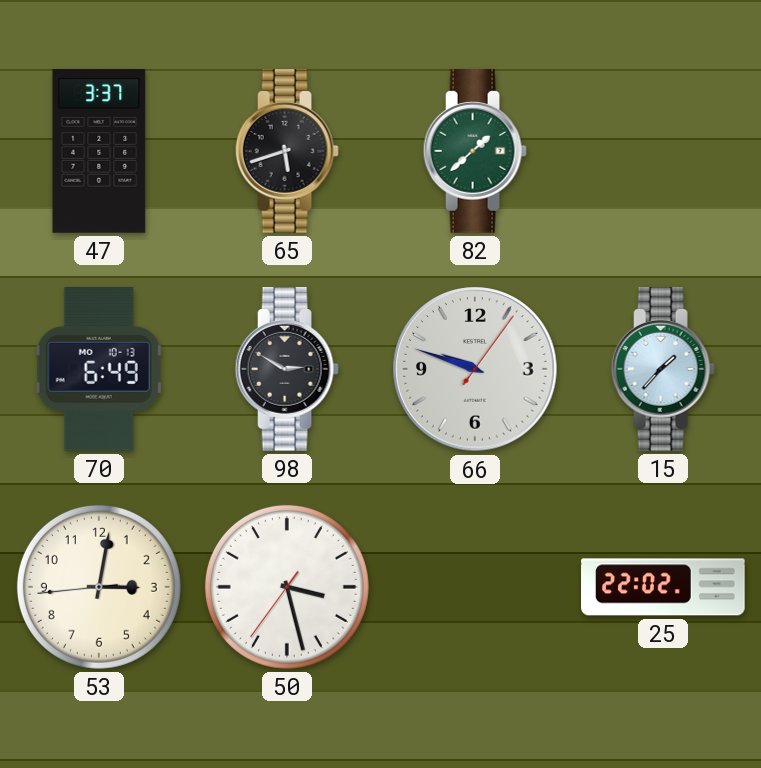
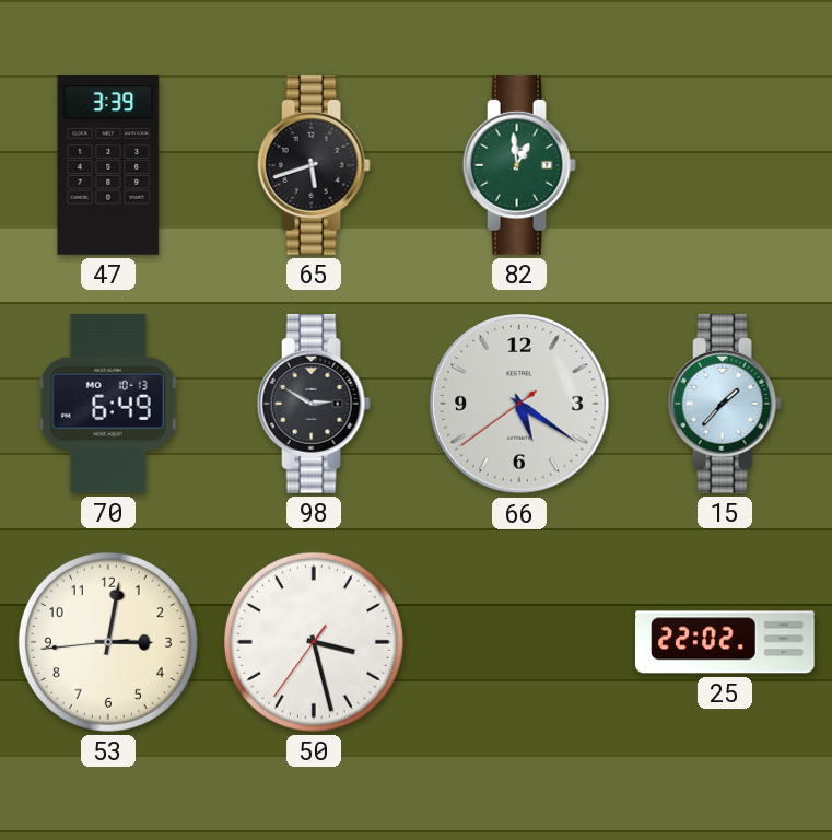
47: 3:37 -> 3:39
82: 1:38 -> 12:59
66: 9:48 -> 5:20
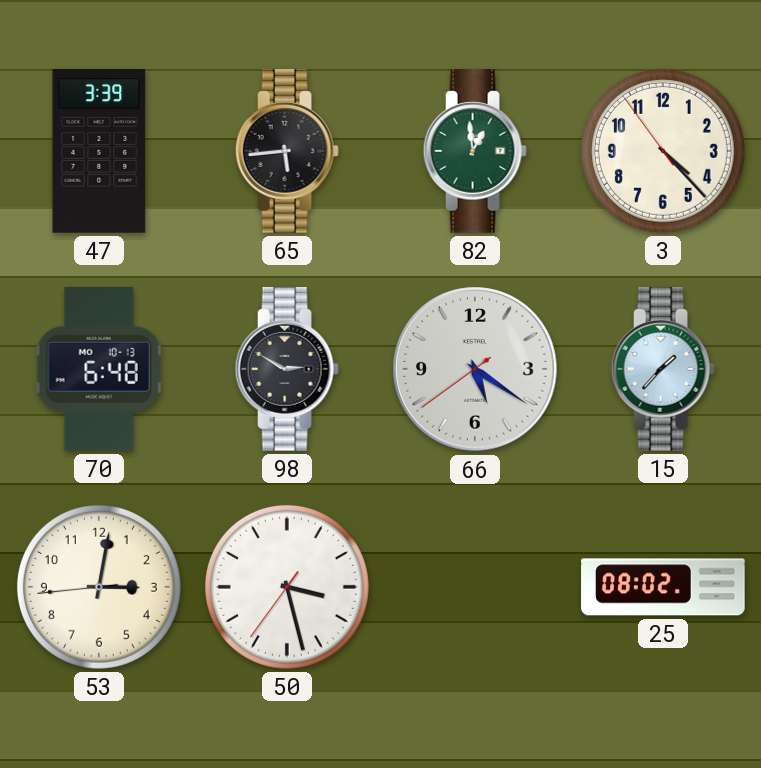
65: 5:42 -> 5:44
3: none -> 4:22
70: 6:49 -> 6:48
25: 22:02 -> 08:02
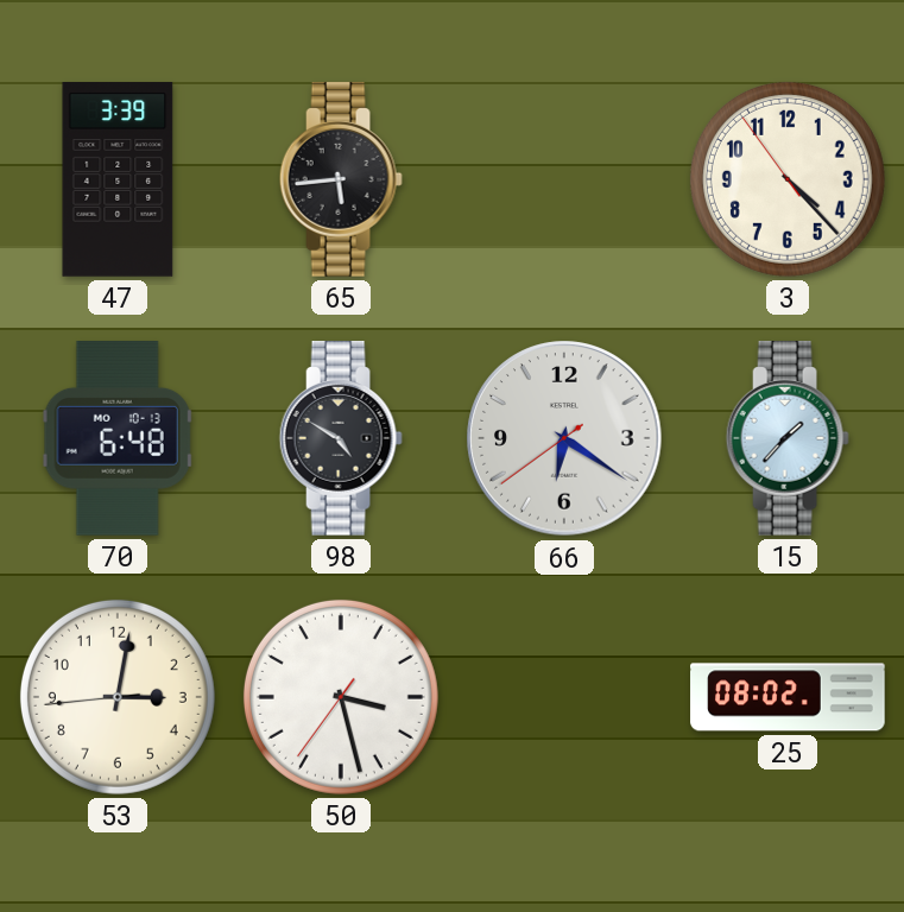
82: 12:59 -> none
98: 2:50 -> 4:50
66: 5:20 -> 6:20
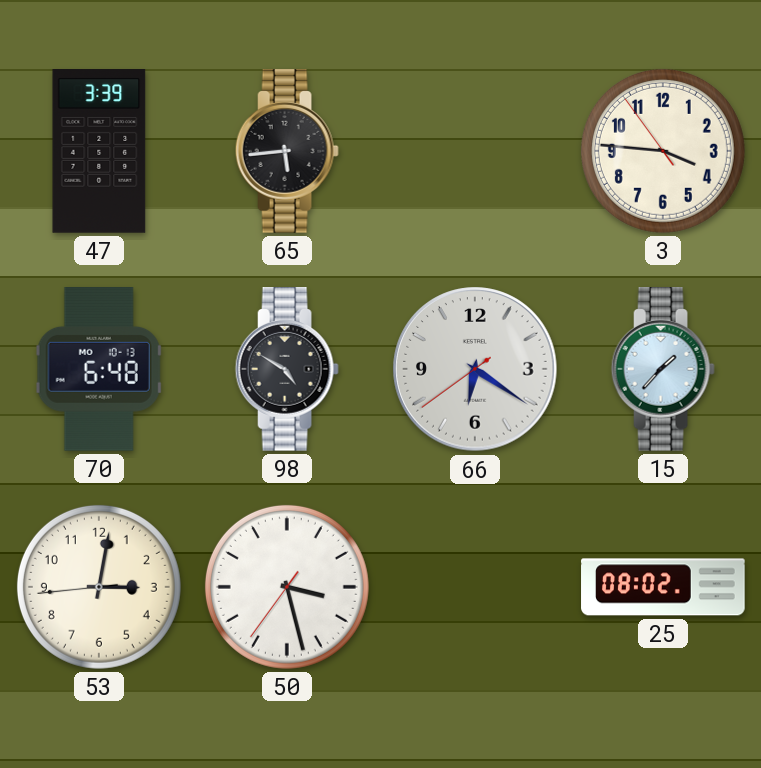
3: 4:22 -> 3:45
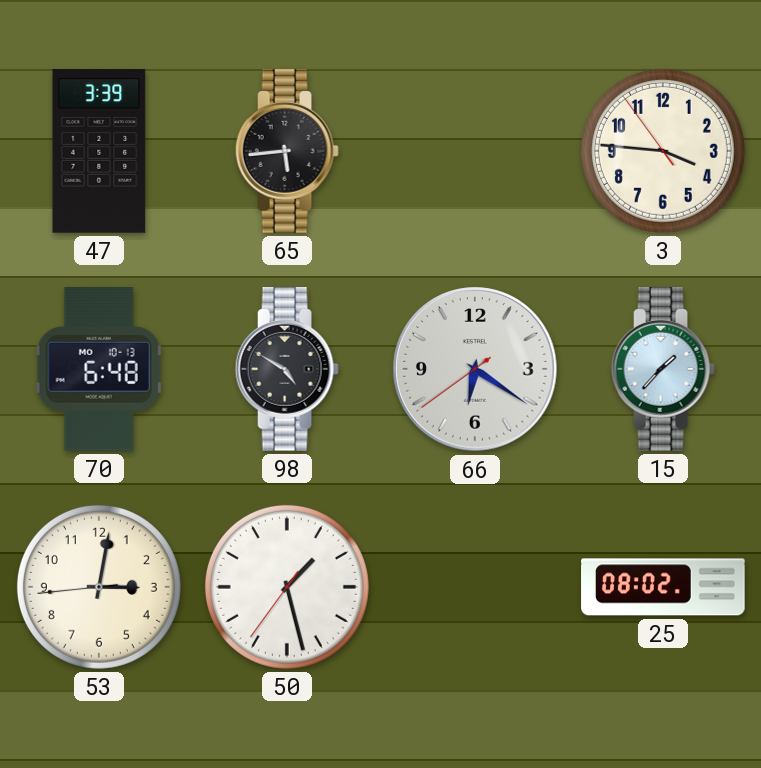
50: 3:27 -> 1:27
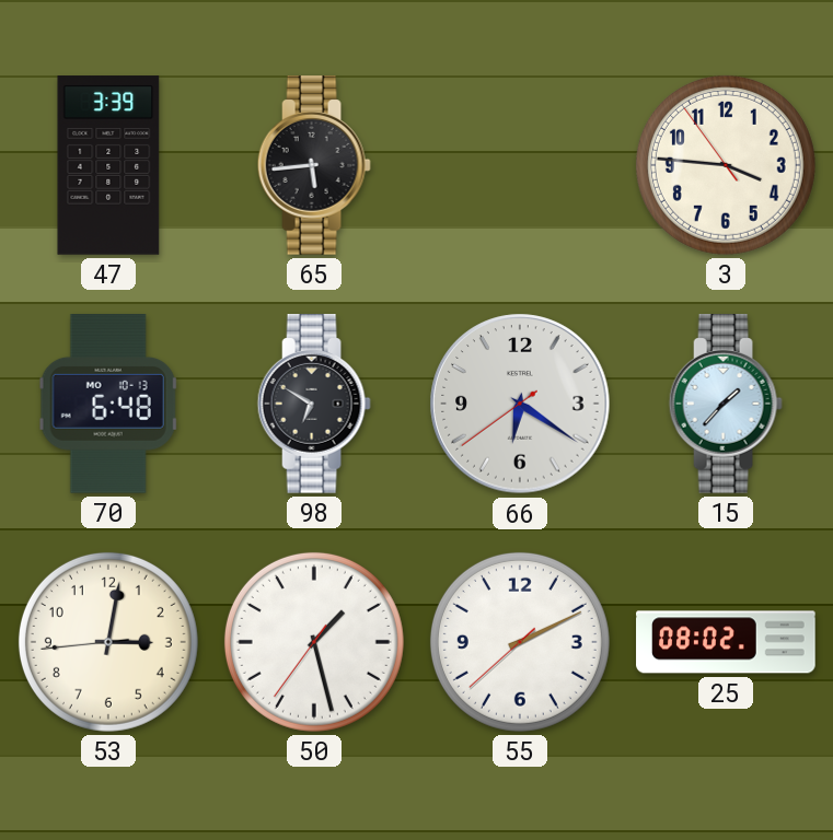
98: 4:50 -> 6:50
55: none -> 2:10
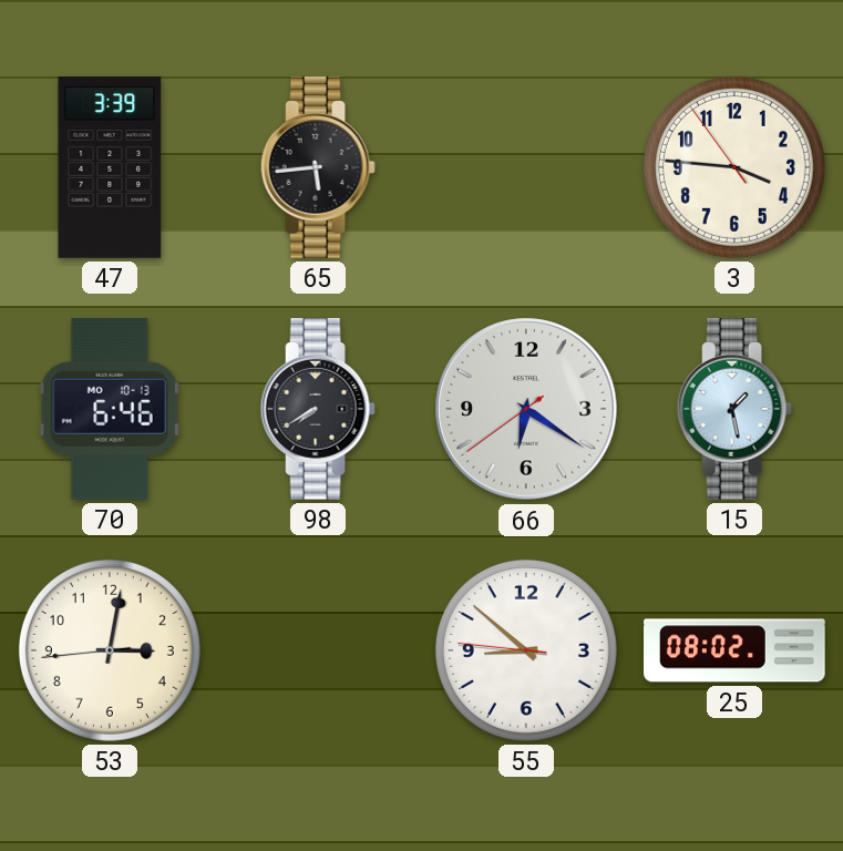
70: 6:48 -> 6:46
98: 6:50 -> 7:40
15: 1:37 -> 1:28
50: 1:27 -> none
55: 2:10 -> 8:51
